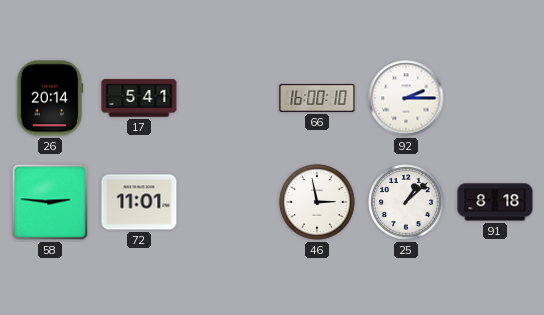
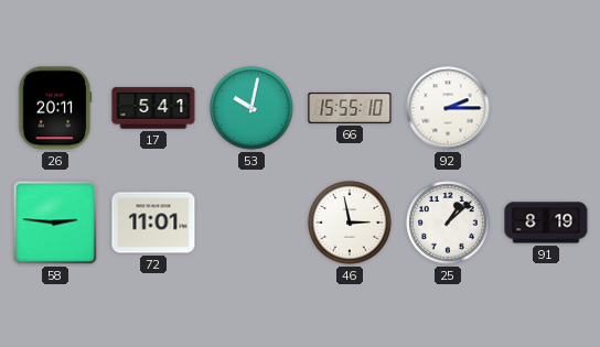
26: 20:14 -> 20:11
53: none -> 10:02
66: 16:00 -> 15:55
91: 8:18 -> 8:19
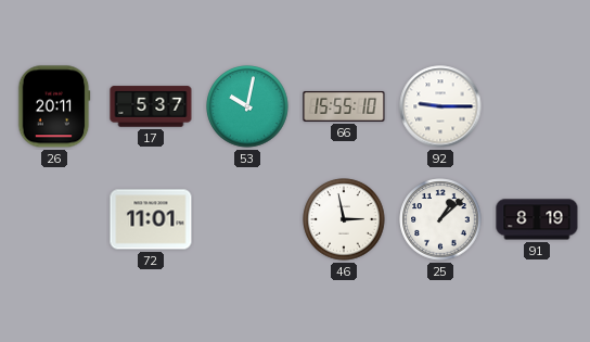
17: 5:41 -> 5:37
92: 2:15 -> 9:15
58: 2:46 -> none
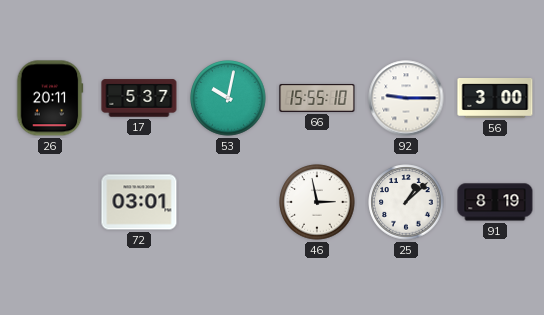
56: none -> 3:00
72: 11:01 -> 03:01
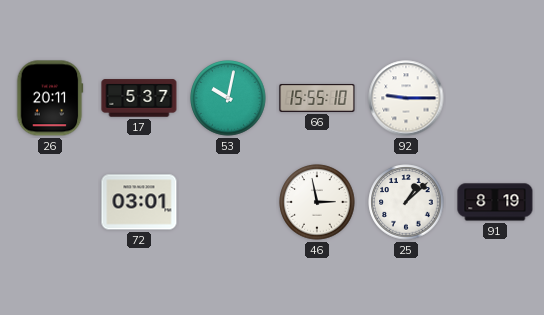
56: 3:00 -> none
